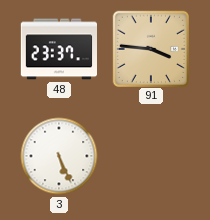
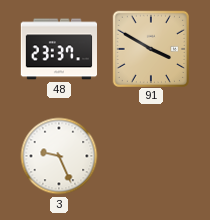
91: 3:46 -> 3:50
3: 5:26 -> 9:26
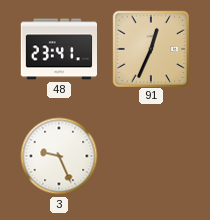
48: 23:37 -> 23:41
91: 3:50 -> 12:34
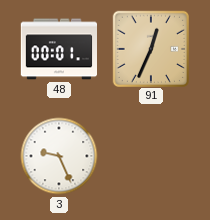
48: 23:41 -> 00:01
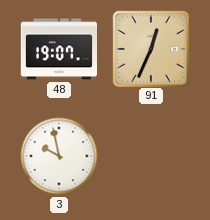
48: 00:01 -> 19:07
3: 9:26 -> 9:58
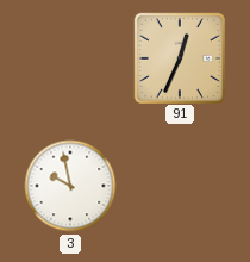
48: 19:07 -> none
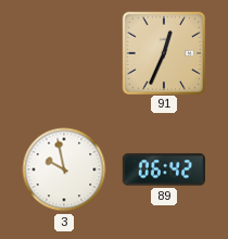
89: none -> 06:42
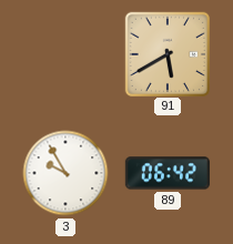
91: 12:34 -> 5:40
3: 9:58 -> 9:55
